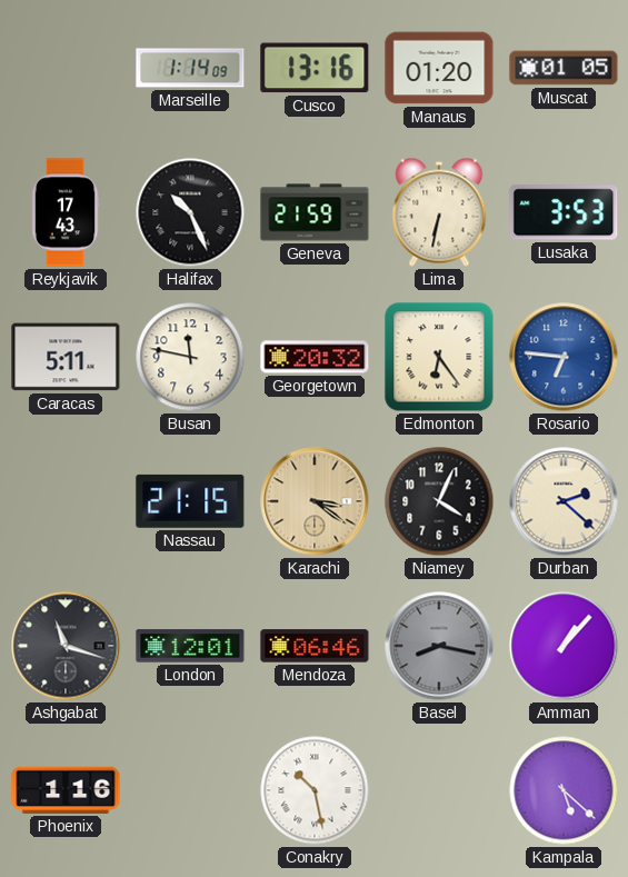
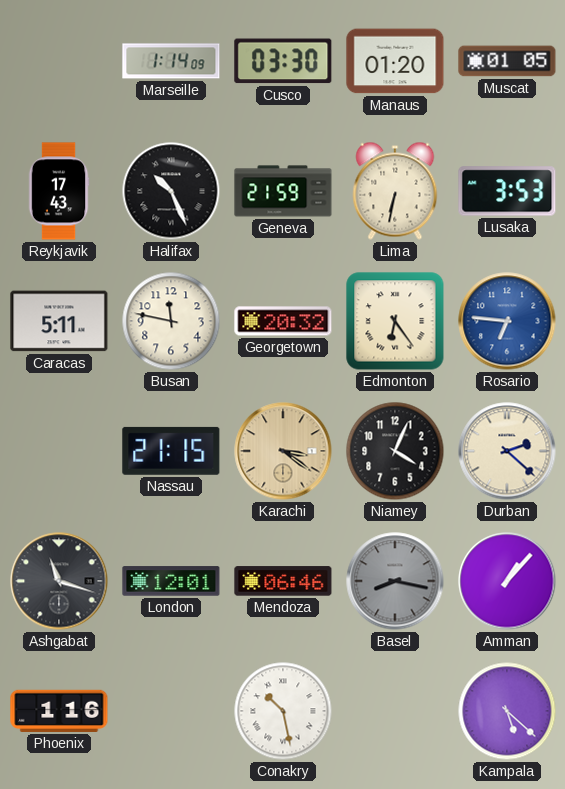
Cusco: 13:16 -> 03:30
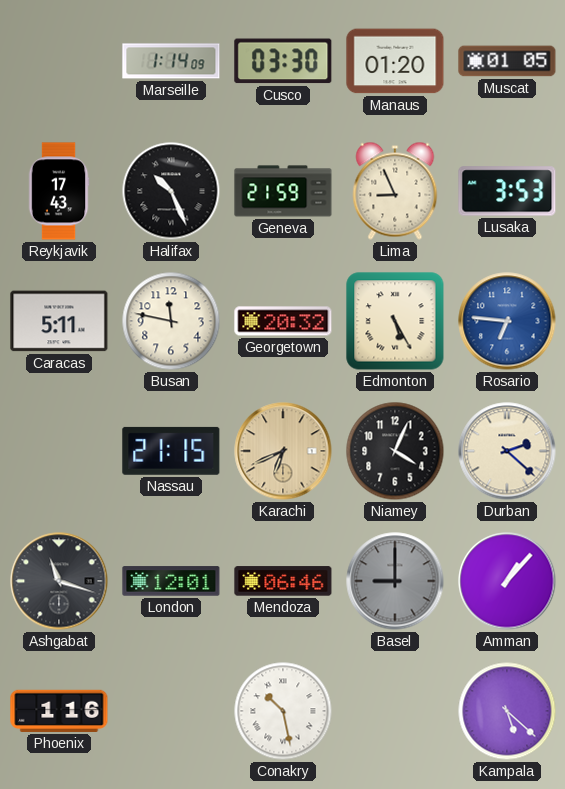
Lima: 6:32 -> 8:56
Edmonton: 6:24 -> 5:25
Karachi: 3:21 -> 6:41
Basel: 8:17 -> 9:00
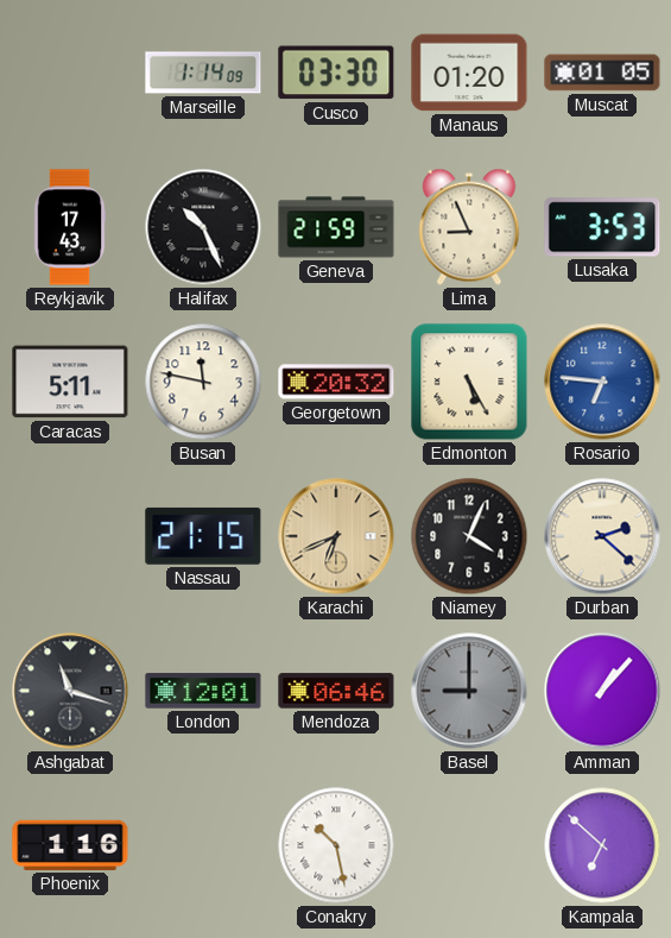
Kampala: 5:22 -> 6:52
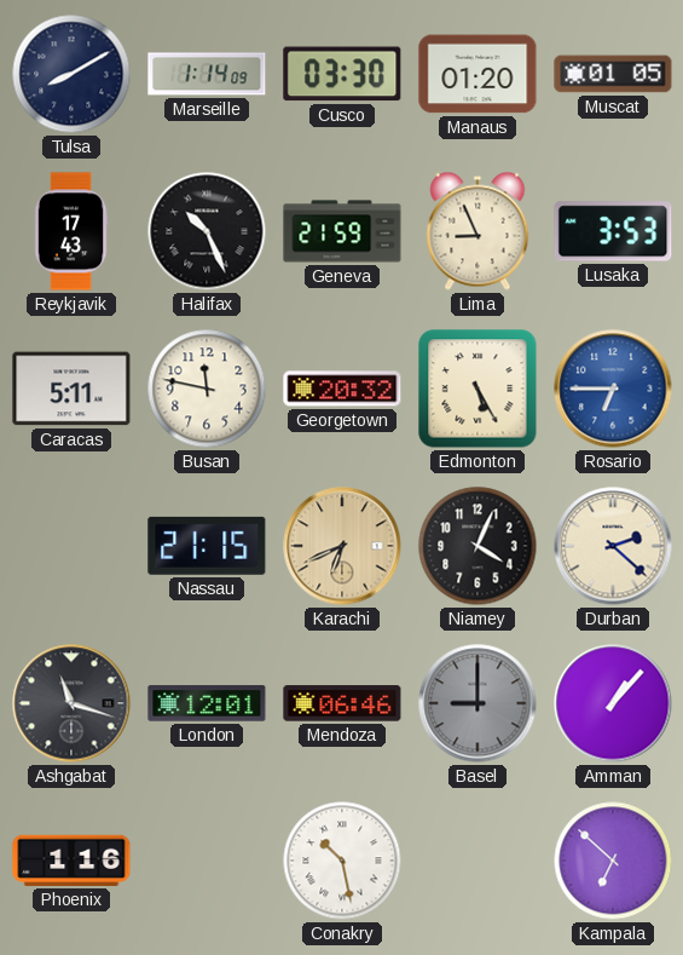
Tulsa: none -> 8:10
Rosario: 6:46 -> 6:45
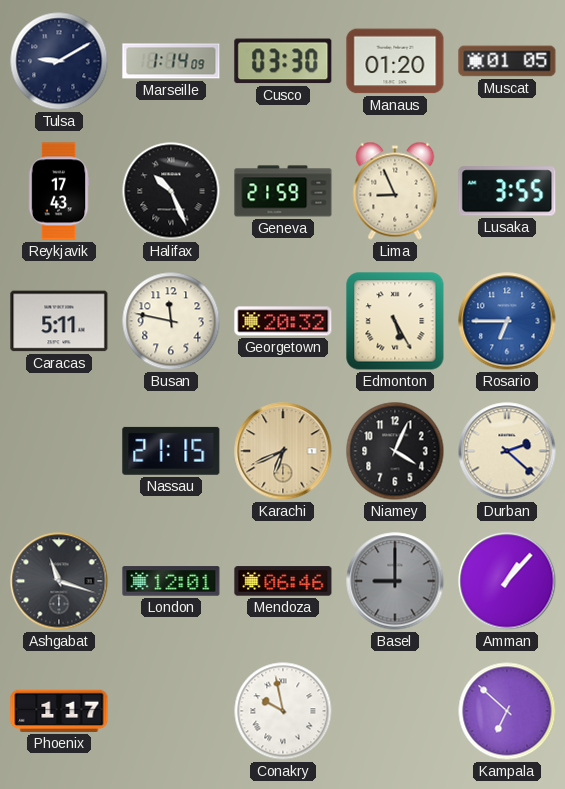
Tulsa: 8:10 -> 9:10
Lusaka: 3:53 -> 3:55
Phoenix: 1:16 -> 1:17
Conakry: 10:28 -> 9:58
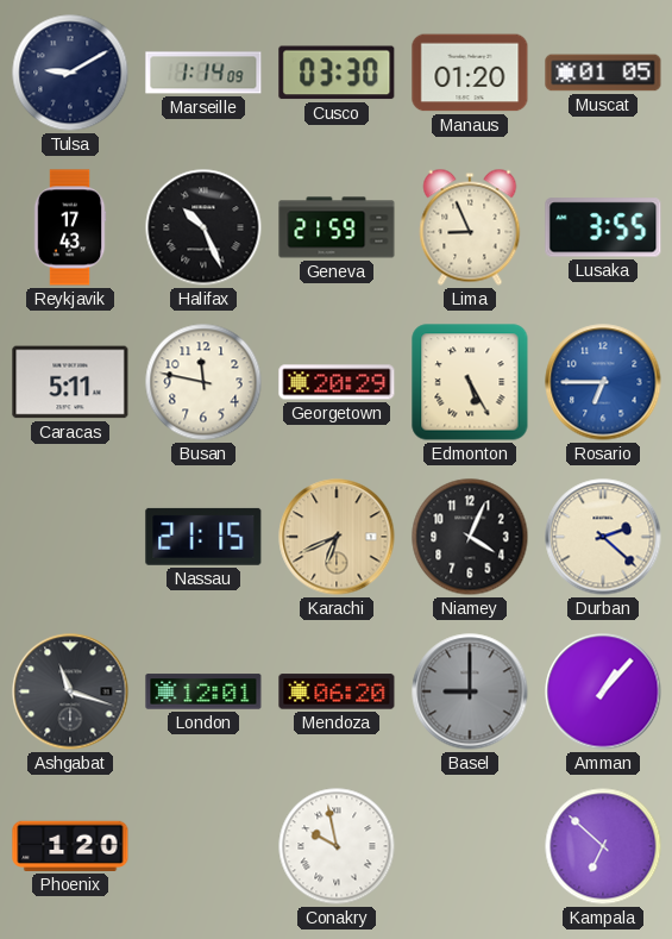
Georgetown: 20:32 -> 20:29
Mendoza: 06:46 -> 06:20
Phoenix: 1:17 -> 1:20
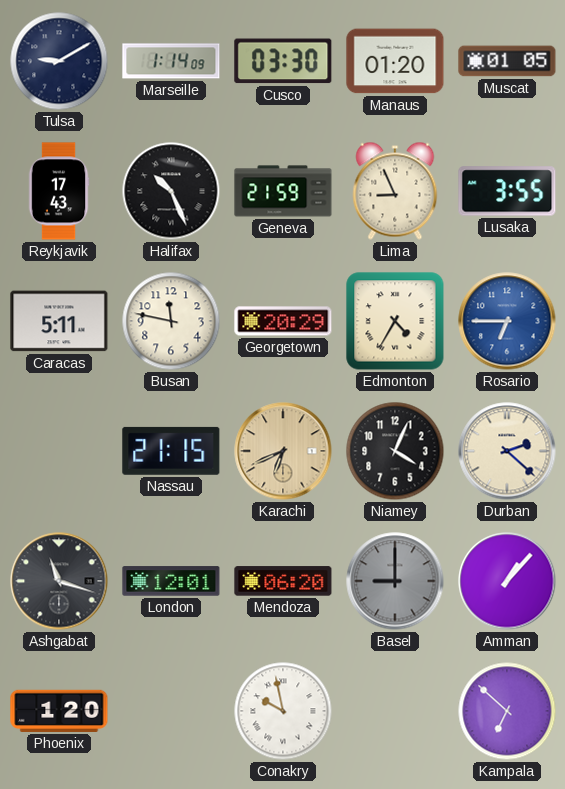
Edmonton: 5:25 -> 4:35
